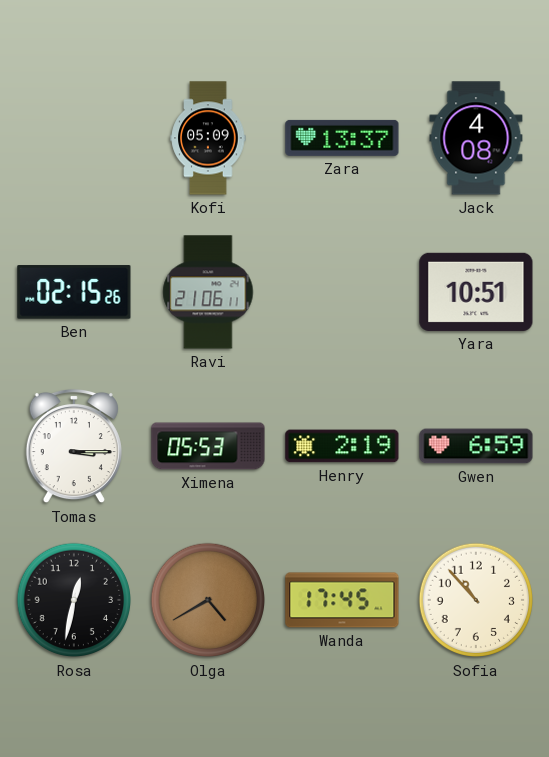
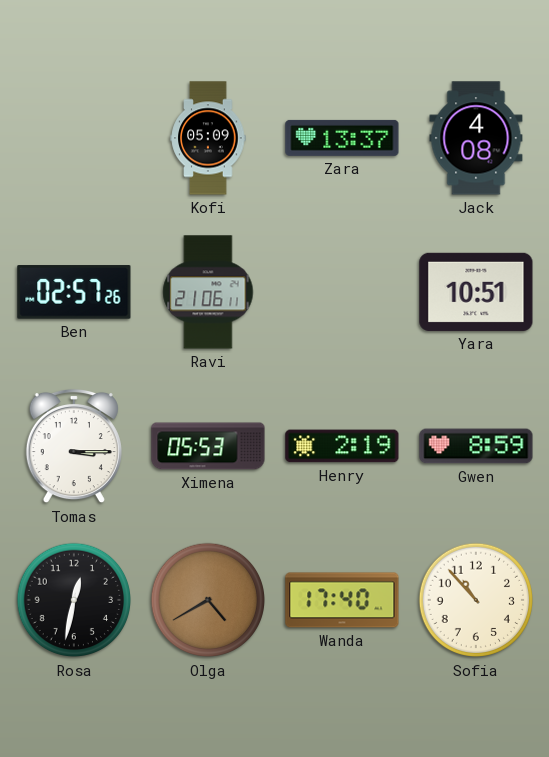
Ben: 02:15 -> 02:57
Gwen: 6:59 -> 8:59
Wanda: 17:45 -> 17:40
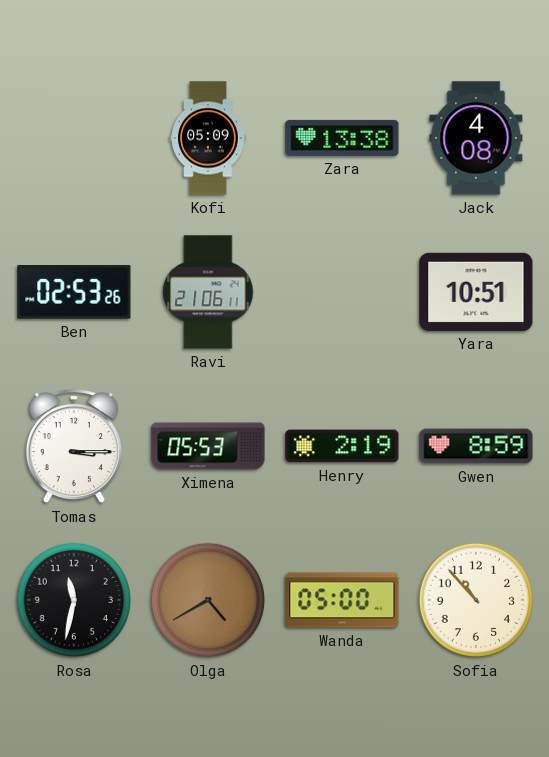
Zara: 13:37 -> 13:38
Ben: 02:57 -> 02:53
Rosa: 12:32 -> 11:32
Wanda: 17:40 -> 05:00
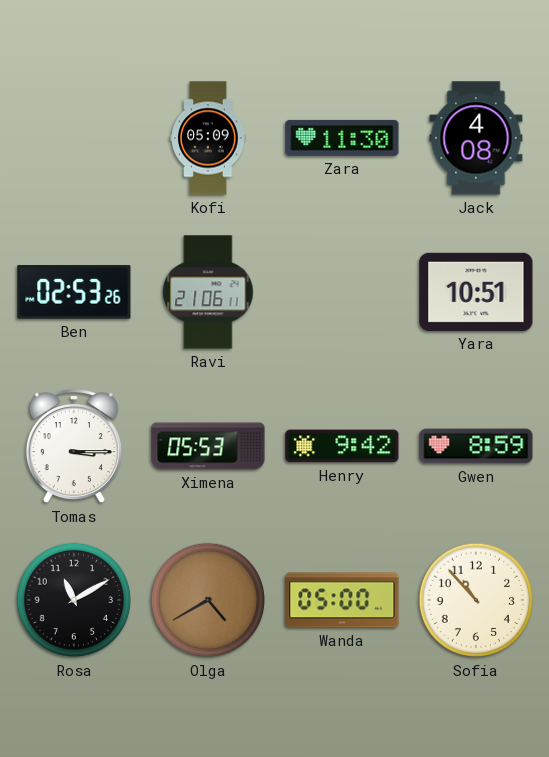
Zara: 13:38 -> 11:30
Henry: 2:19 -> 9:42
Rosa: 11:32 -> 11:10
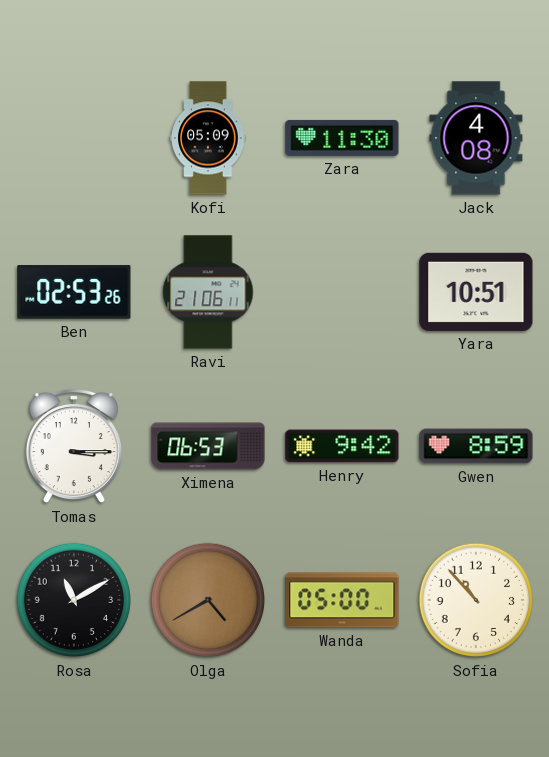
Ximena: 05:53 -> 06:53
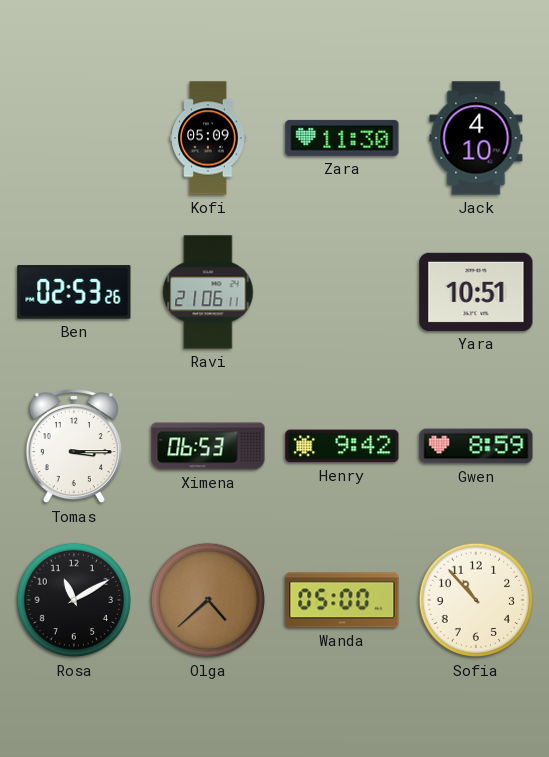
Jack: 4:08 -> 4:10
Olga: 4:40 -> 4:38
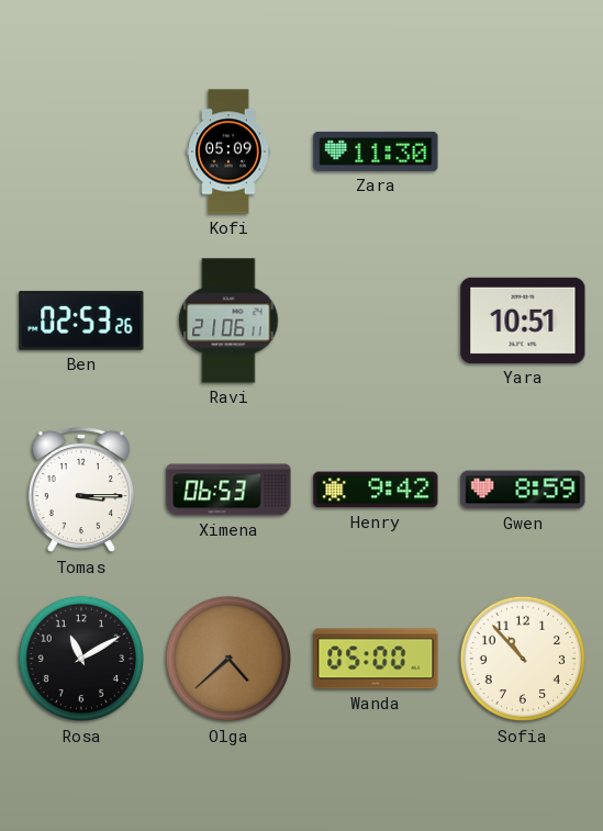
Jack: 4:10 -> none
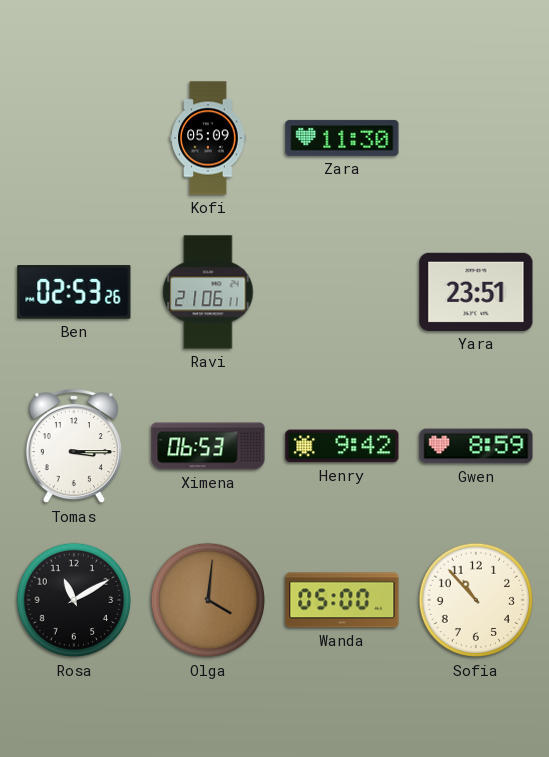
Yara: 10:51 -> 23:51
Olga: 4:38 -> 4:01
